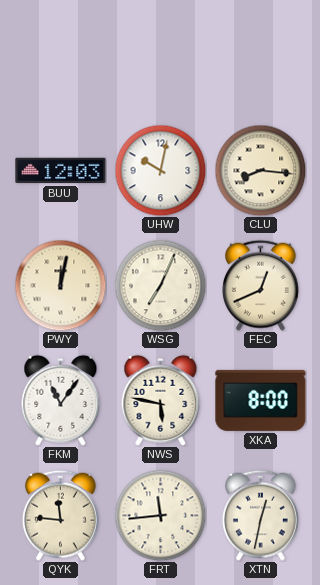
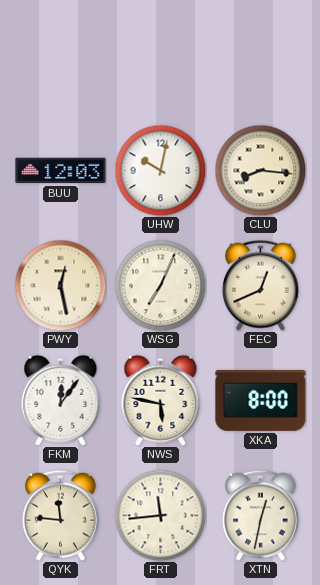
PWY: 12:02 -> 12:28
FKM: 11:06 -> 12:06
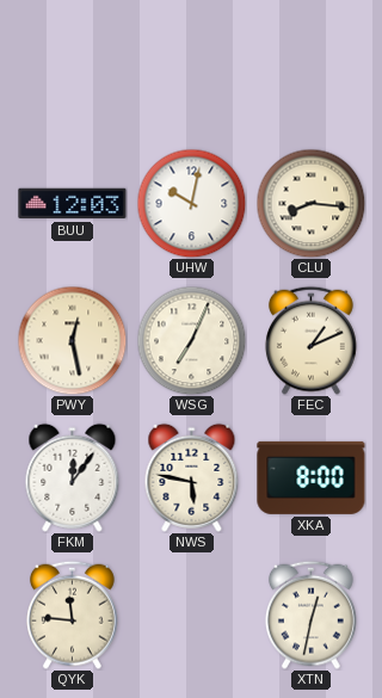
FEC: 12:41 -> 1:11
FRT: 11:44 -> none
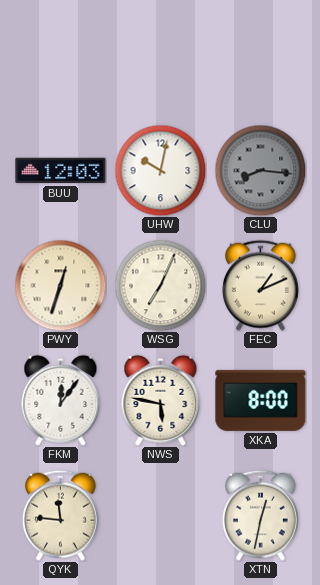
CLU dial: cream -> grey
PWY: 12:28 -> 12:33
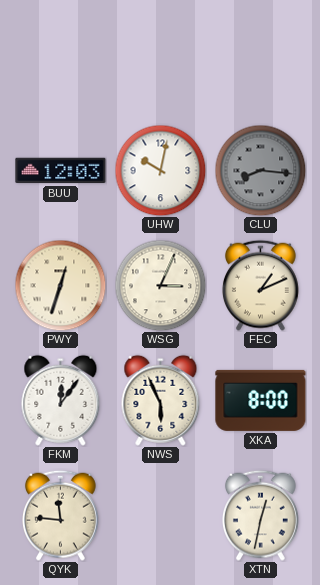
WSG: 7:04 -> 3:04
NWS: 5:47 -> 5:56
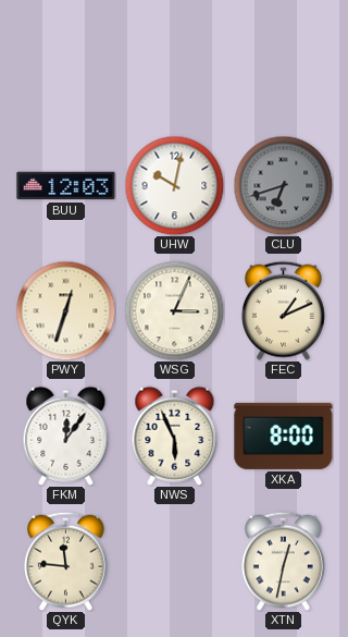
CLU: 8:16 -> 6:42
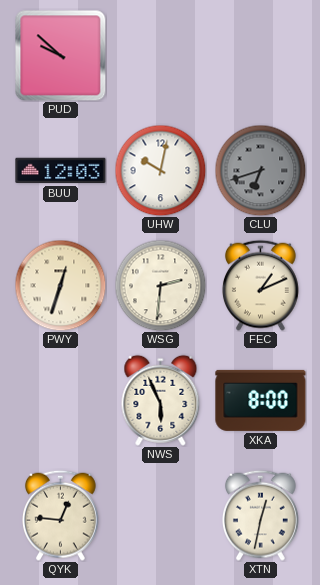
PUD: none -> 9:52
WSG: 3:04 -> 2:31
FKM: 12:06 -> none
QYK: 11:46 -> 12:46
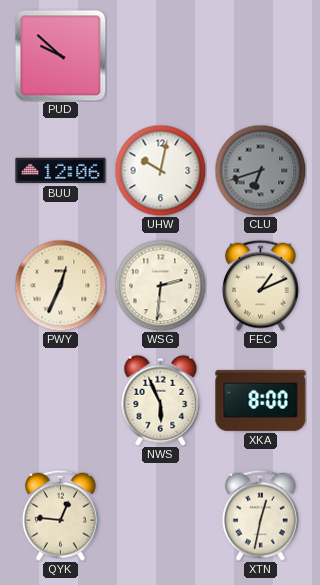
BUU: 12:03 -> 12:06
PWY: 12:33 -> 12:34
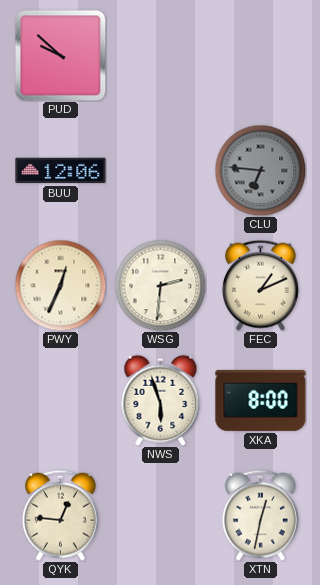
UHW: 10:02 -> none
CLU: 6:42 -> 6:46
NWS: 5:56 -> 5:57
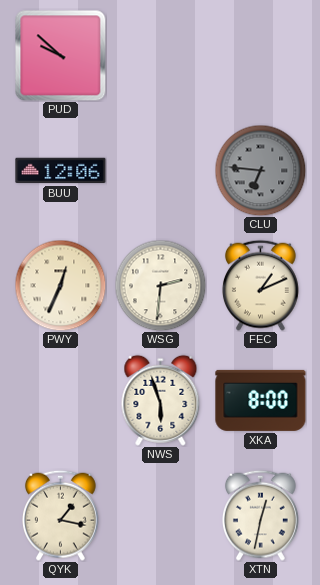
QYK: 12:46 -> 1:17
